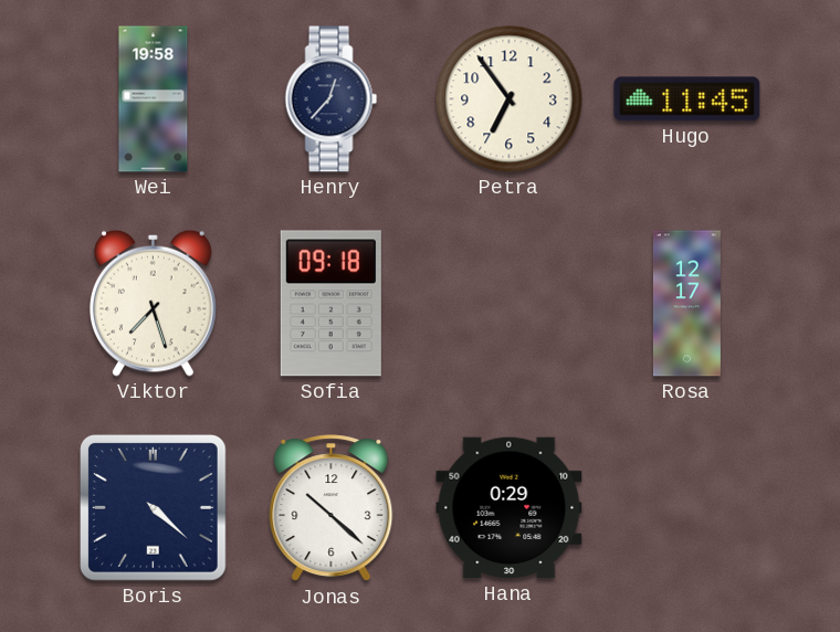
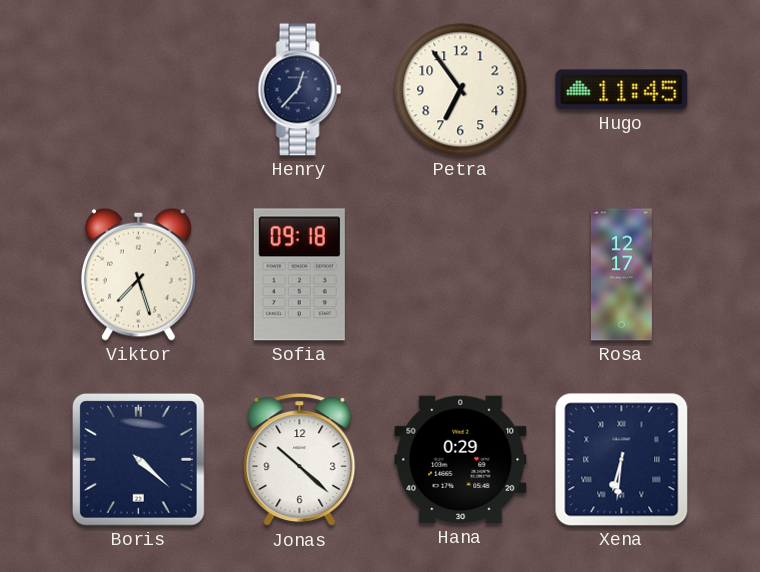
Wei: 19:58 -> none
Xena: none -> 6:31
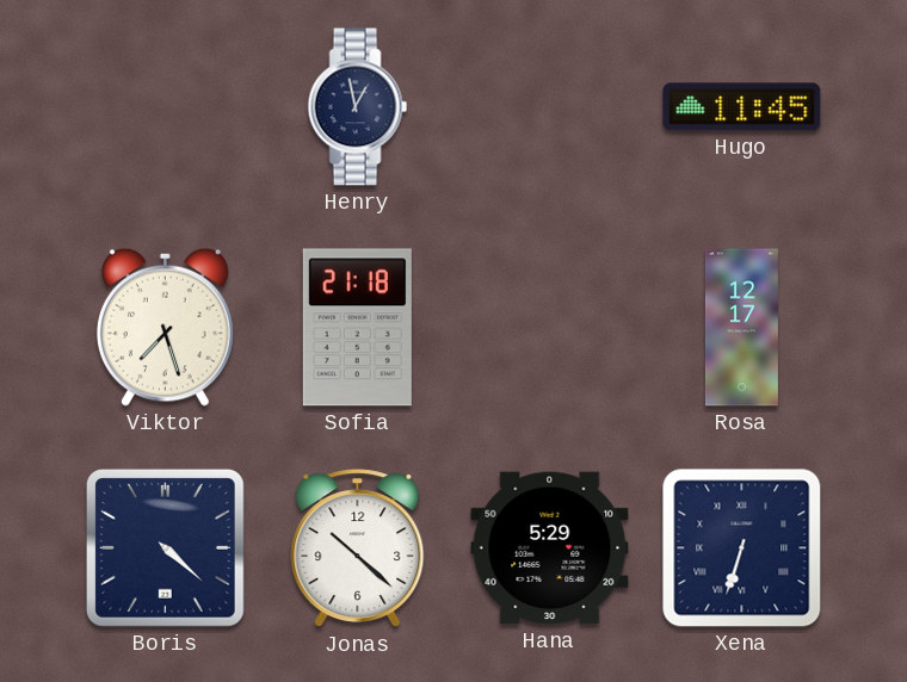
Henry: 12:37 -> 12:58
Petra: 6:54 -> none
Sofia: 09:18 -> 21:18
Hana: 0:29 -> 5:29
Xena: 6:31 -> 6:33
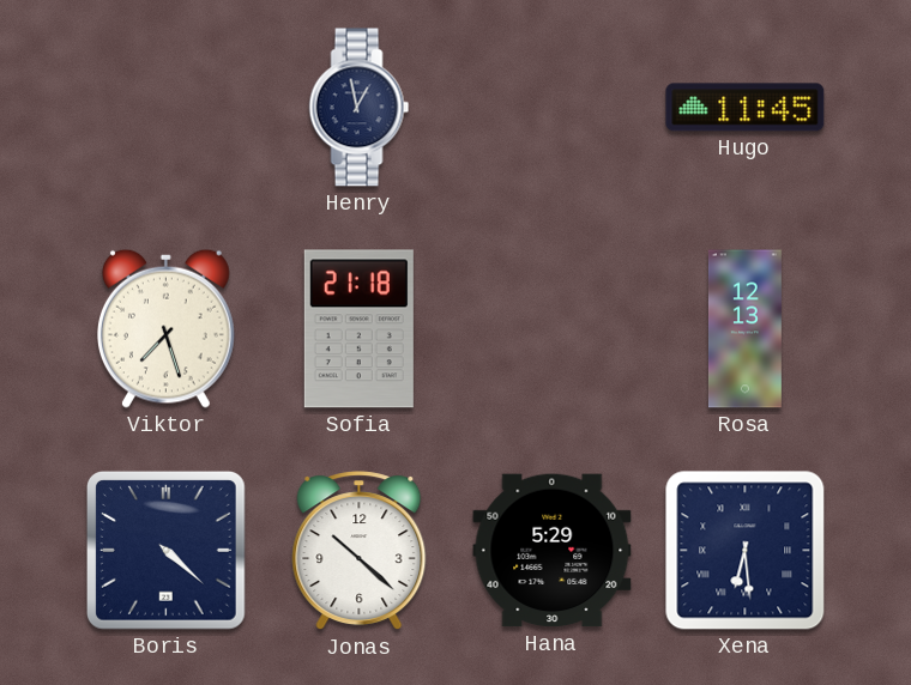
Rosa: 12:17 -> 12:13
Xena: 6:33 -> 6:29
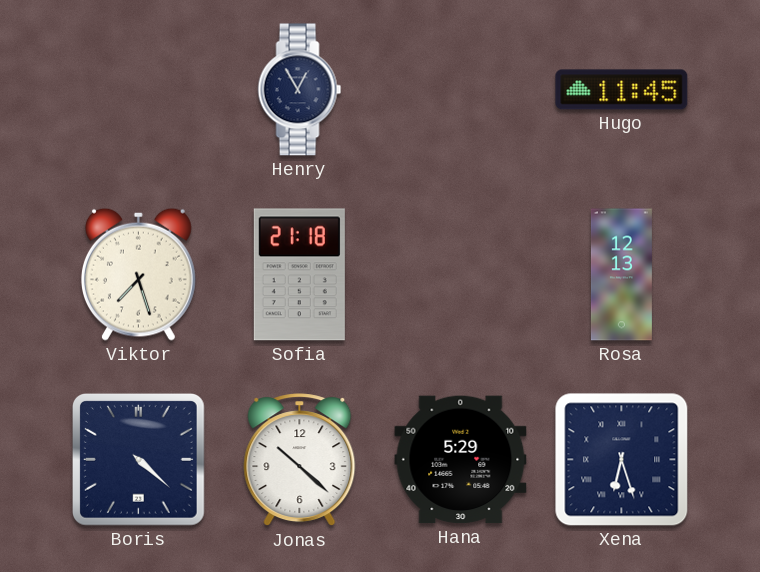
Henry: 12:58 -> 12:55
Xena: 6:29 -> 6:27
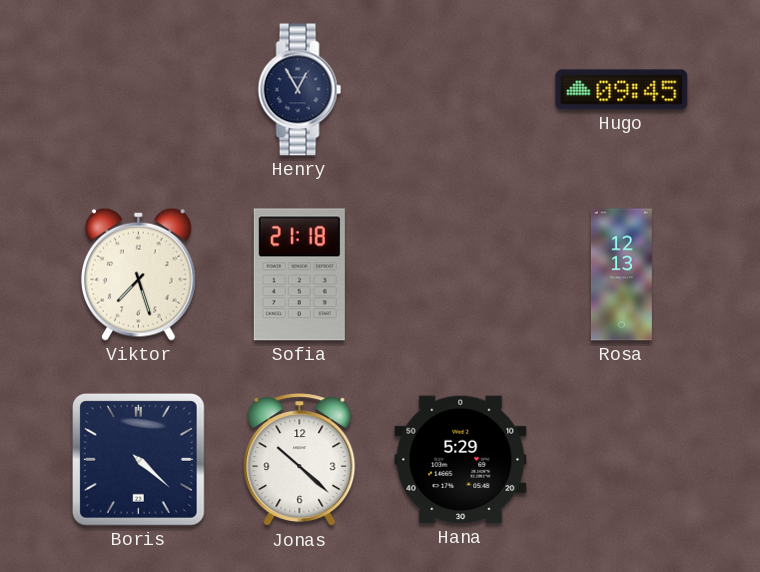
Hugo: 11:45 -> 09:45
Xena: 6:27 -> none
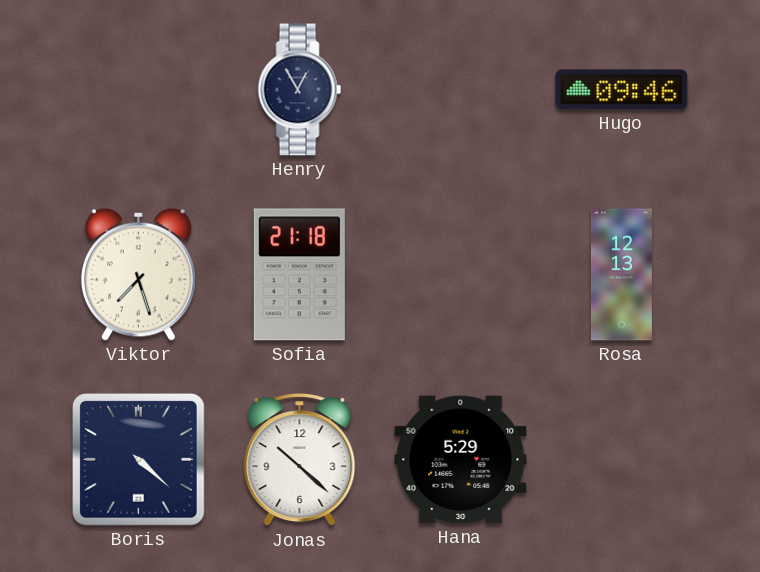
Hugo: 09:45 -> 09:46
